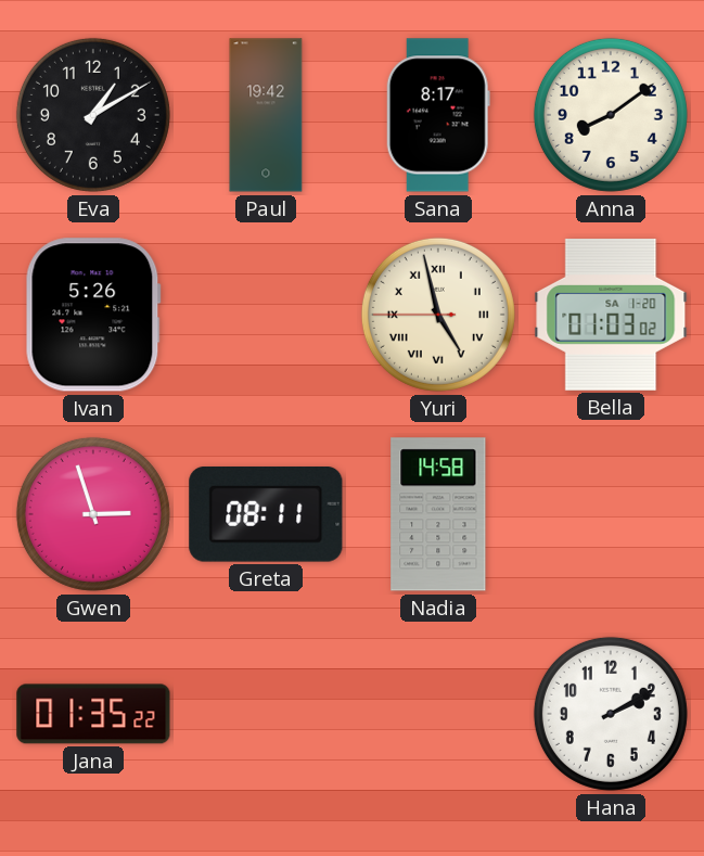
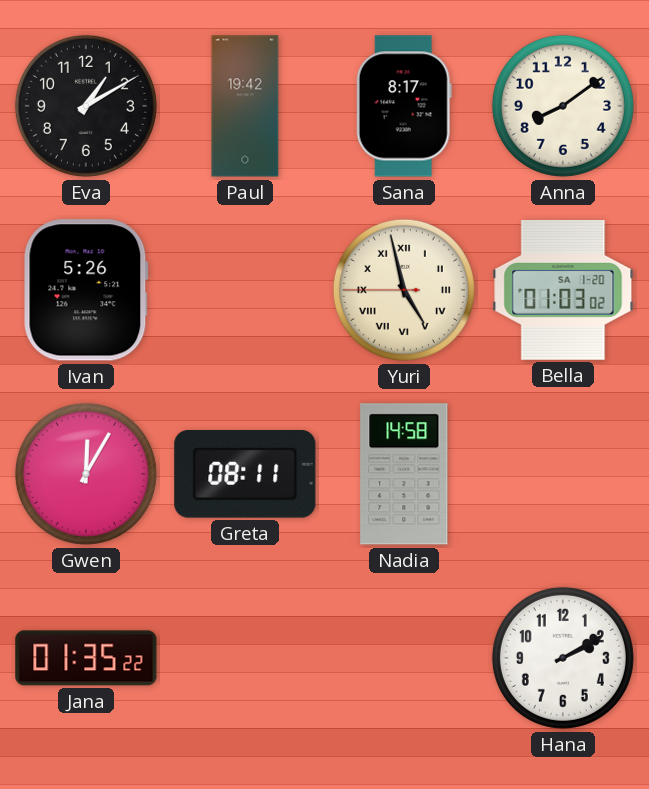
Gwen: 2:57 -> 12:05
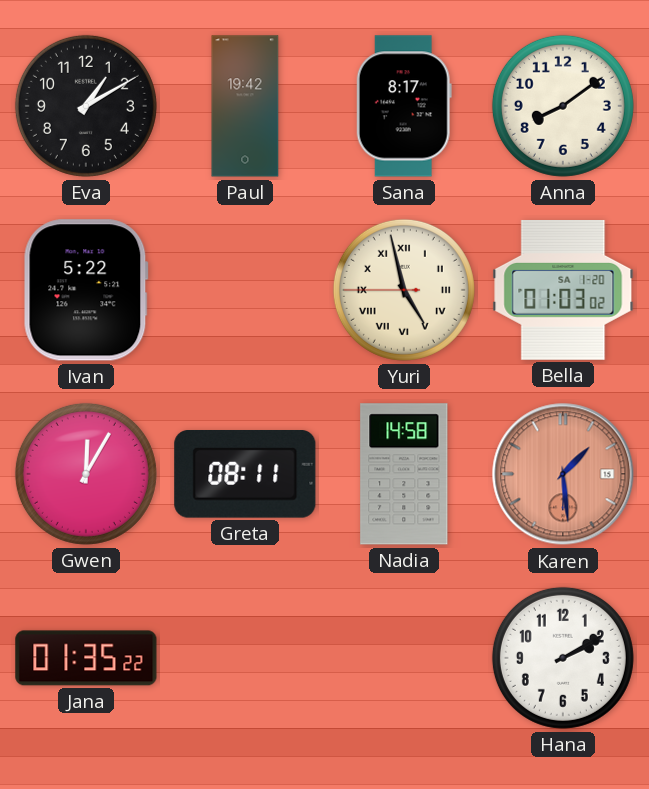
Ivan: 5:26 -> 5:22
Karen: none -> 1:29
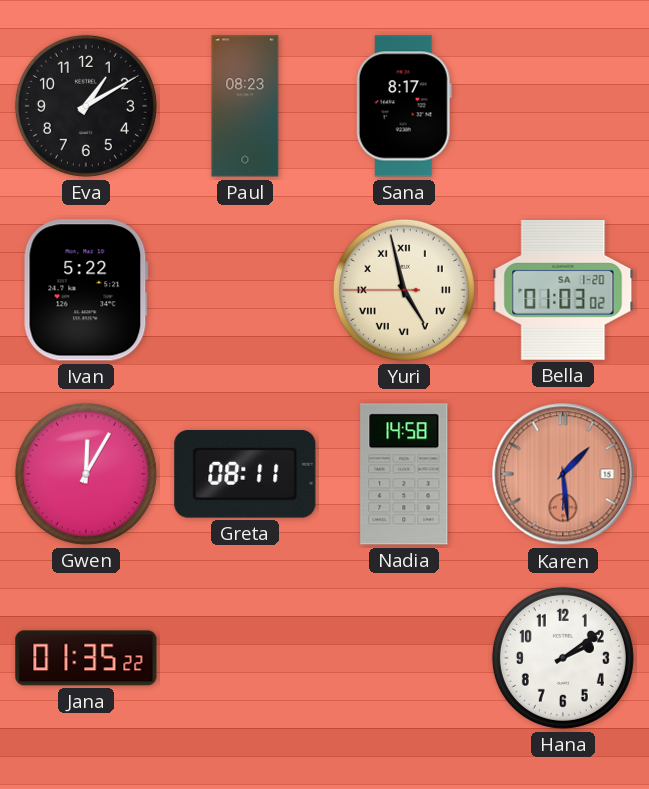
Paul: 19:42 -> 08:23
Anna: 8:09 -> none
Hana: 2:10 -> 2:09
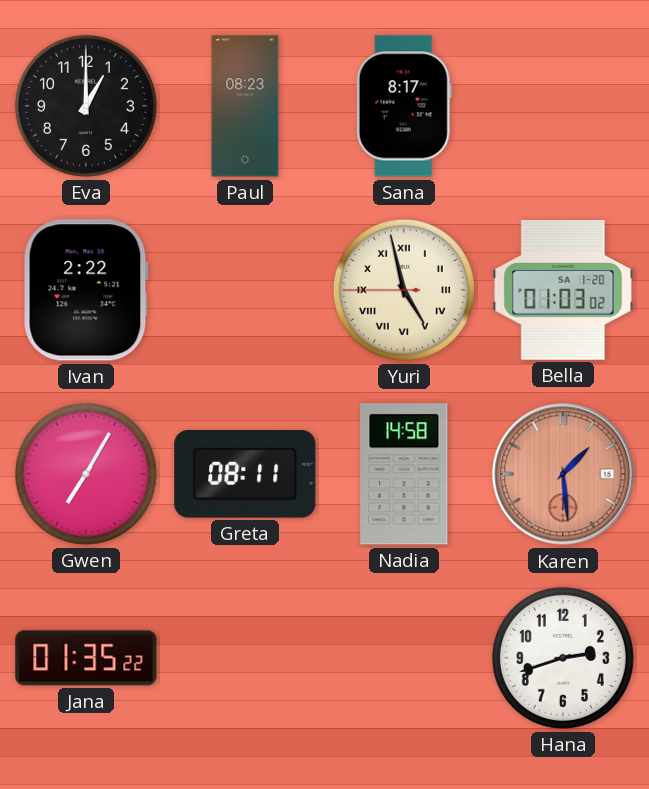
Eva: 1:10 -> 1:00
Ivan: 5:22 -> 2:22
Gwen: 12:05 -> 7:05
Hana: 2:09 -> 2:42
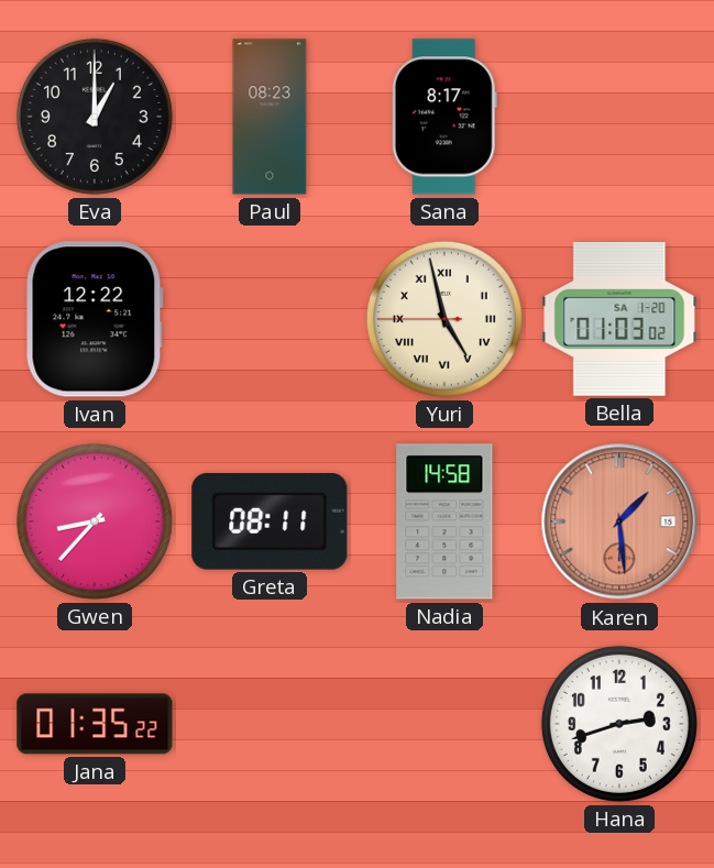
Ivan: 2:22 -> 12:22
Gwen: 7:05 -> 8:37
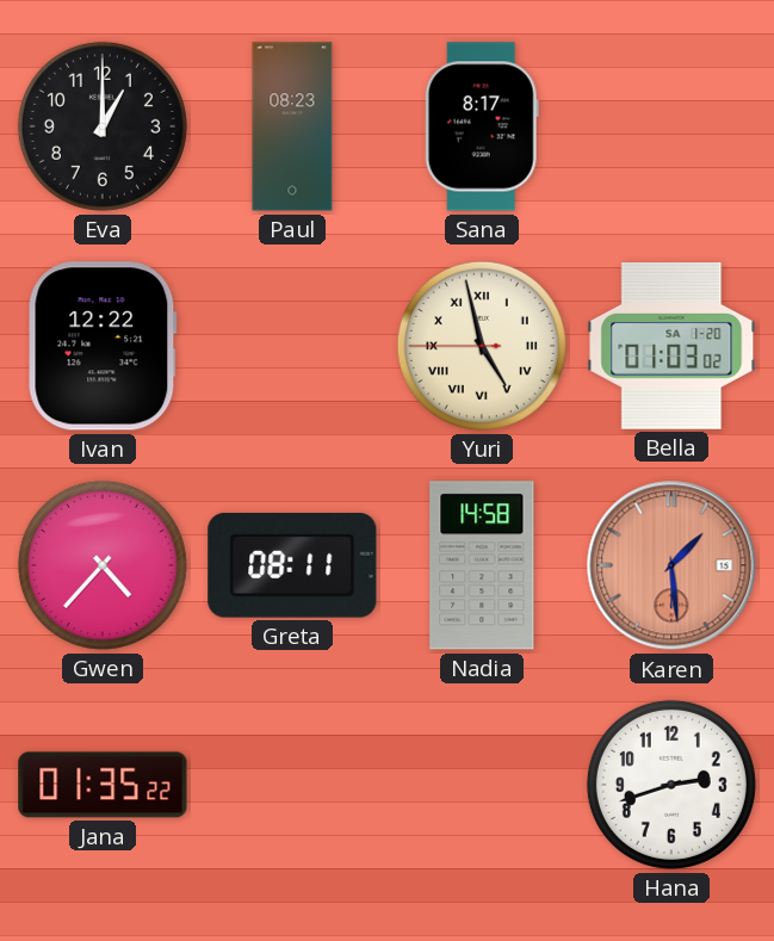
Gwen: 8:37 -> 4:37
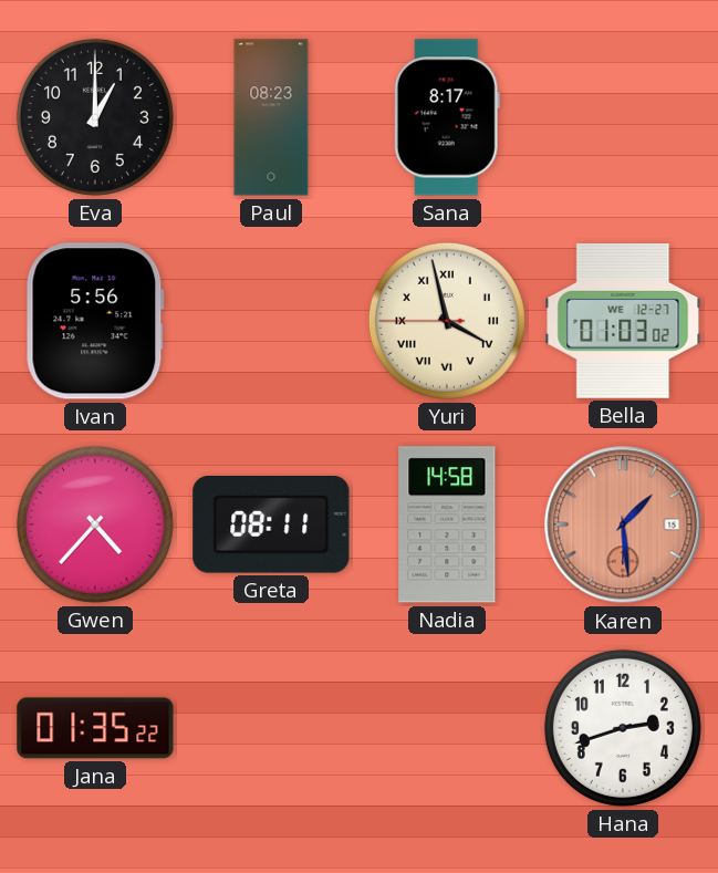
Ivan: 12:22 -> 5:56
Yuri: 4:57 -> 3:57
Bella date: SA 1-20 -> WE 12-27
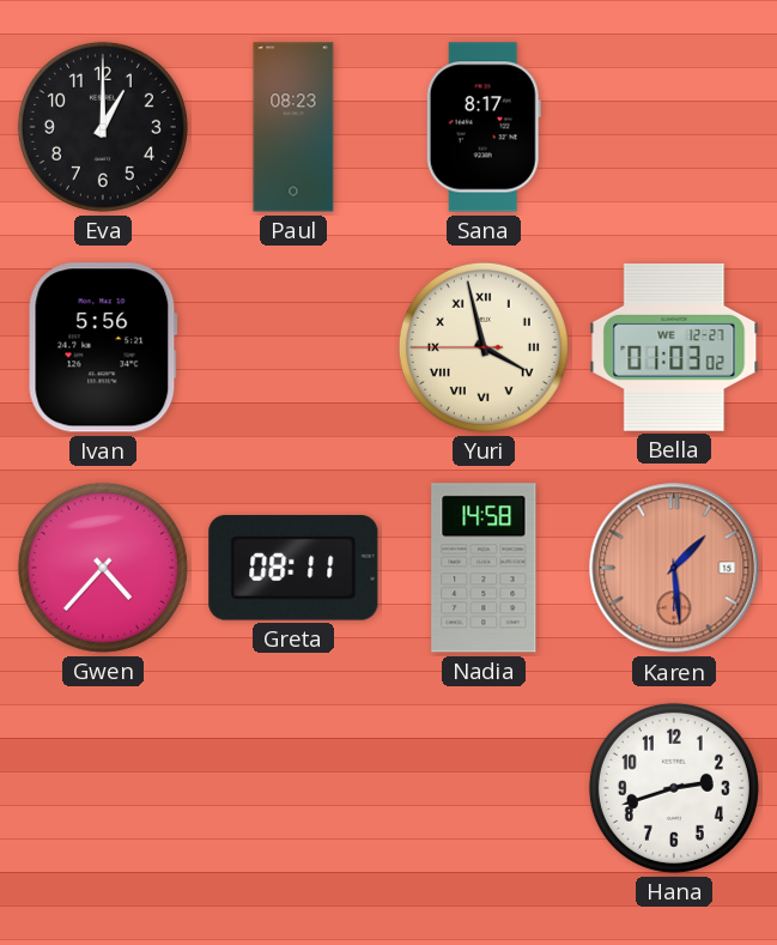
Jana: 01:35 -> none
